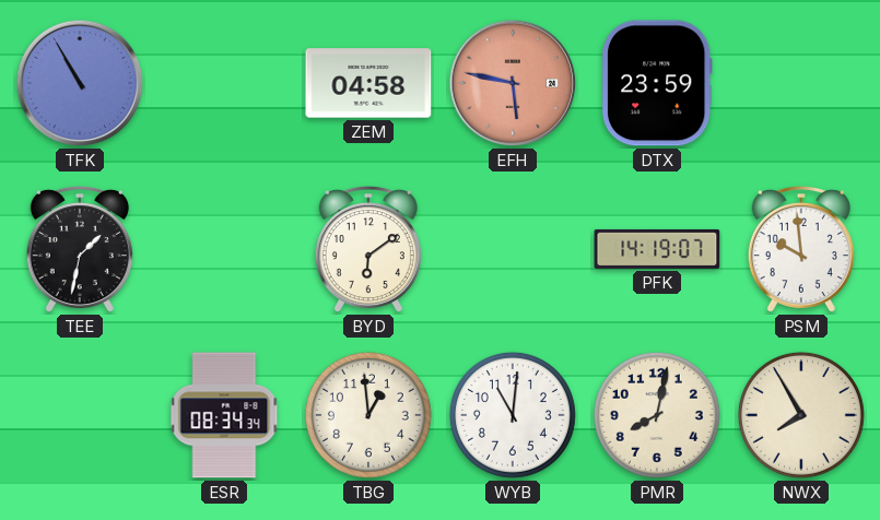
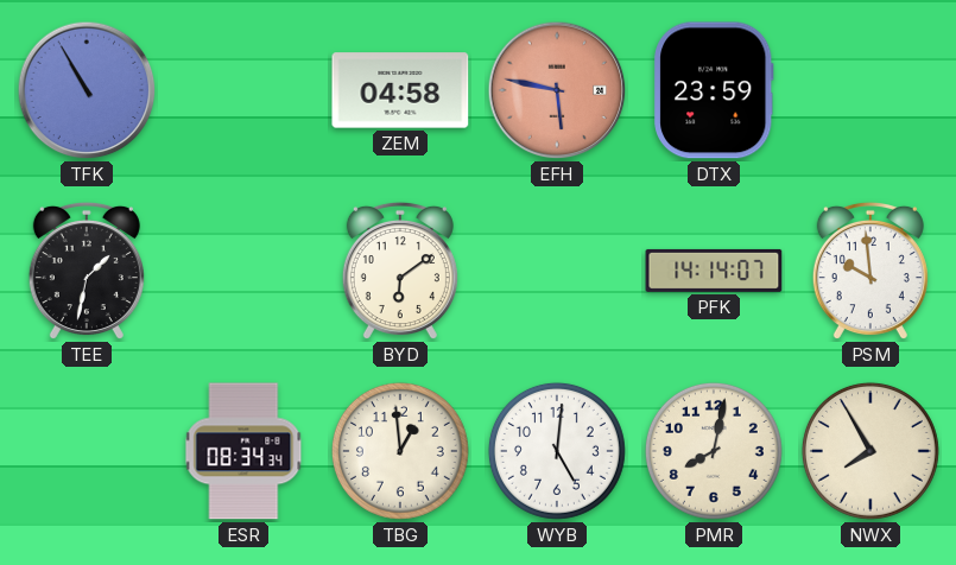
PFK: 14:19 -> 14:14
WYB: 11:01 -> 5:01
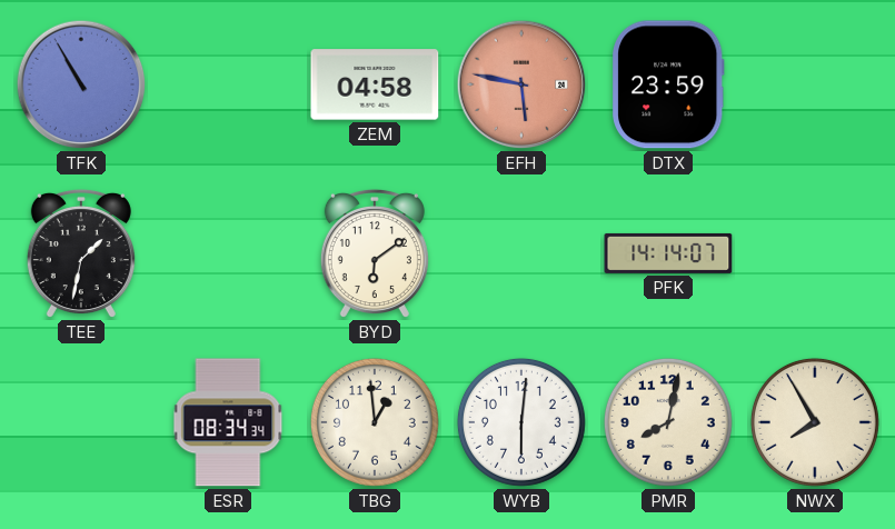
PSM: 9:59 -> none
WYB: 5:01 -> 6:01
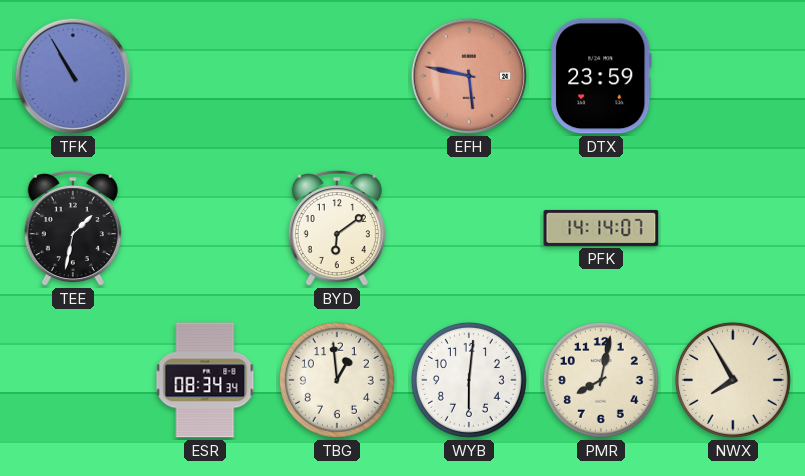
ZEM: 04:58 -> none
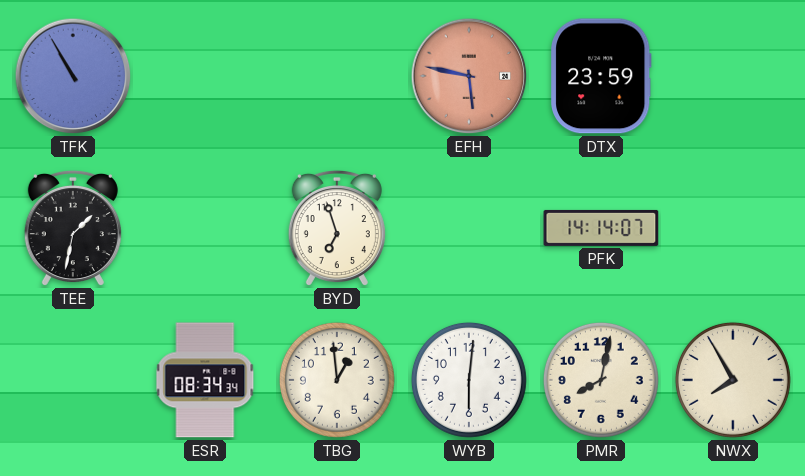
BYD: 6:09 -> 6:57
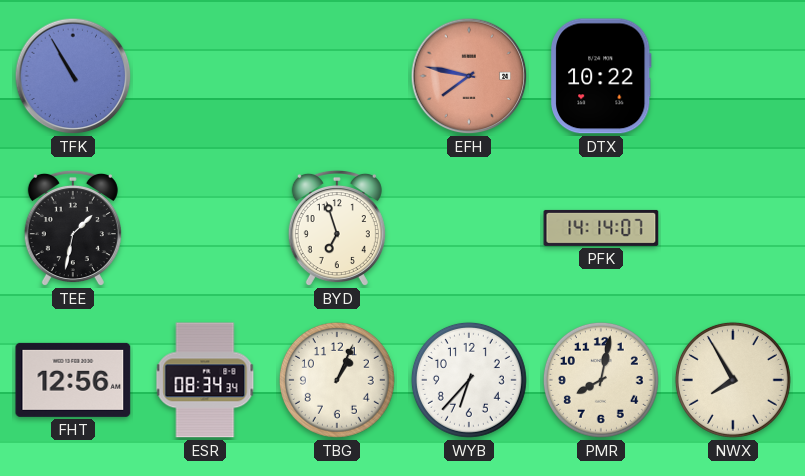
EFH: 5:47 -> 7:47
DTX: 23:59 -> 10:22
FHT: none -> 12:56
TBG: 12:59 -> 1:04
WYB: 6:01 -> 6:37
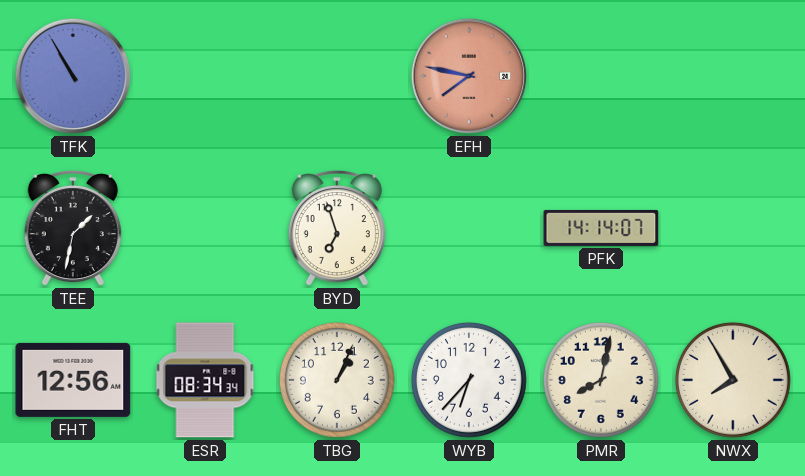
DTX: 10:22 -> none
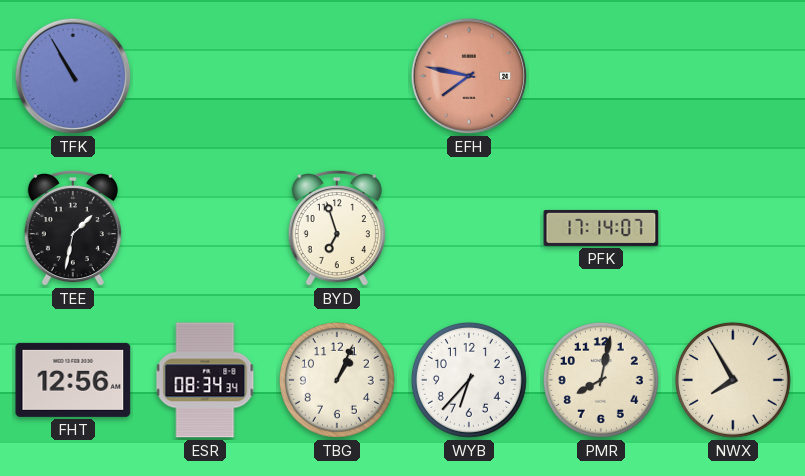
PFK: 14:14 -> 17:14
